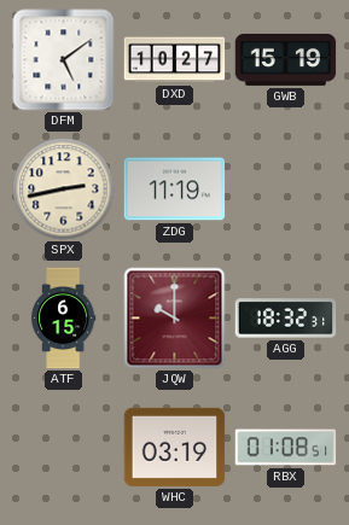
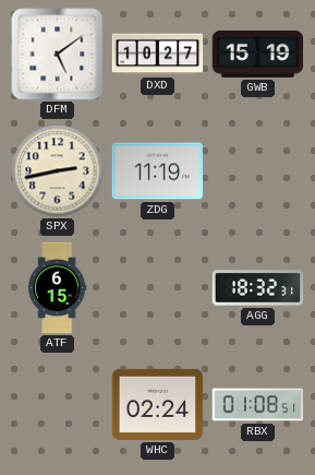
JQW: 10:00 -> none
WHC: 03:19 -> 02:24
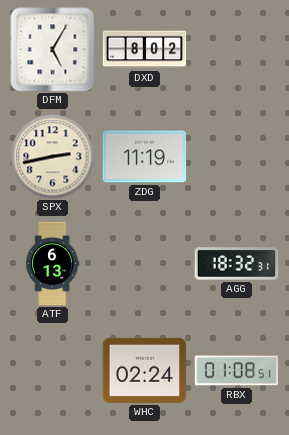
DFM: 5:09 -> 5:05
DXD: 10:27 -> 8:02
GWB: 15:19 -> none
ATF: 6:15 -> 6:13
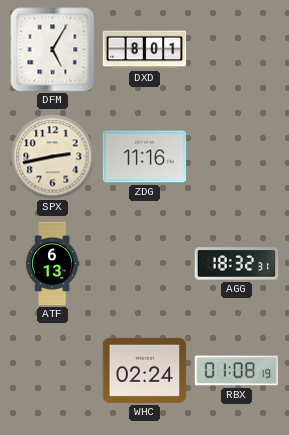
DXD: 8:02 -> 8:01
ZDG: 11:19 -> 11:16
RBX: 01:08:51 -> 01:08:19
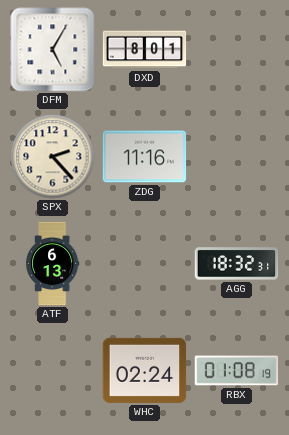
SPX: 2:43 -> 2:23
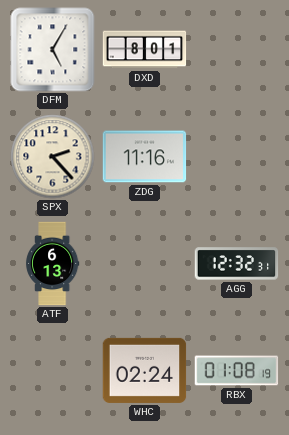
AGG: 18:32 -> 12:32
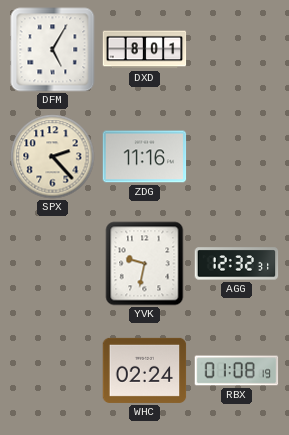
ATF: 6:13 -> none
YVK: none -> 9:32
